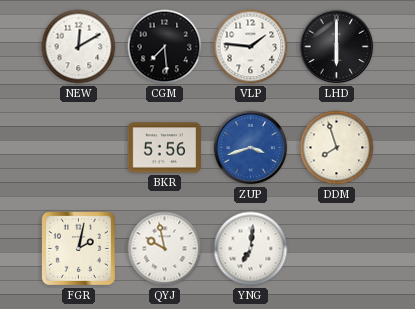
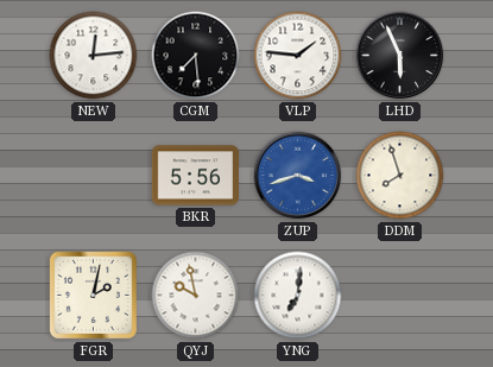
NEW: 12:10 -> 12:14
LHD: 6:00 -> 5:56
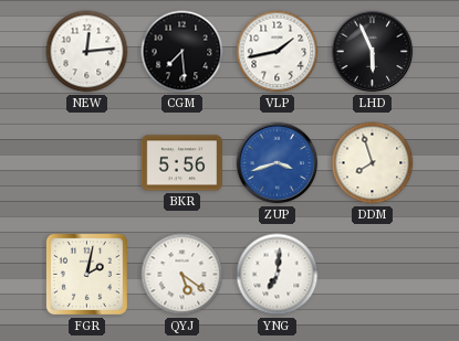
VLP: 1:46 -> 1:43
QYJ: 9:58 -> 5:21
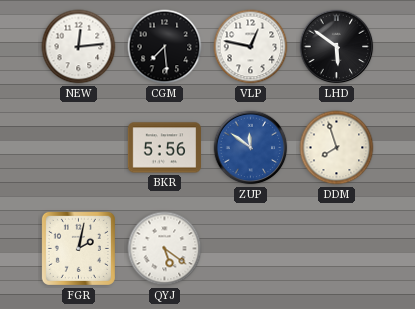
VLP: 1:43 -> 12:47
LHD: 5:56 -> 5:51
ZUP: 3:42 -> 11:51
YNG: 7:01 -> none
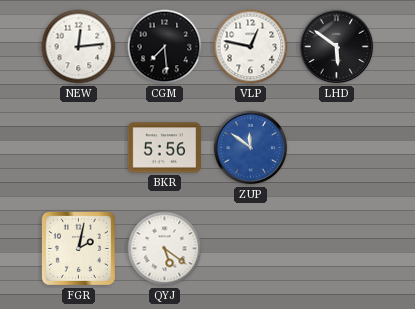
DDM: 7:57 -> none
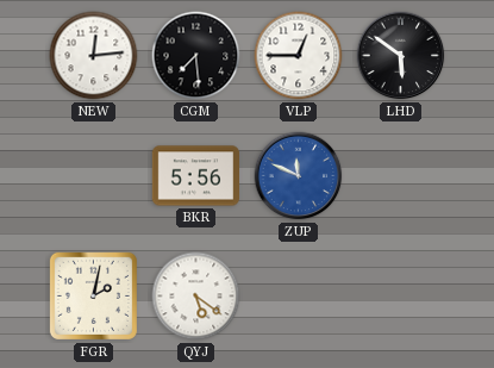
VLP: 12:47 -> 12:45
ZUP: 11:51 -> 11:49
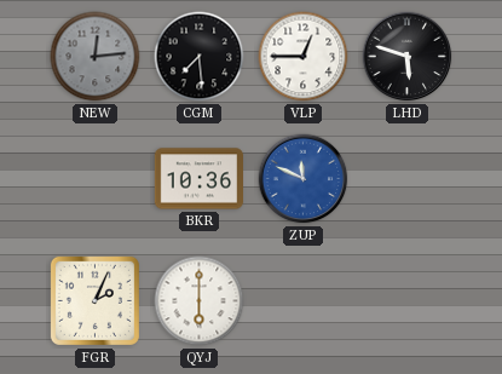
NEW dial: white -> grey
LHD: 5:51 -> 5:48
BKR: 5:56 -> 10:36
FGR: 2:02 -> 2:04
QYJ: 5:21 -> 6:00
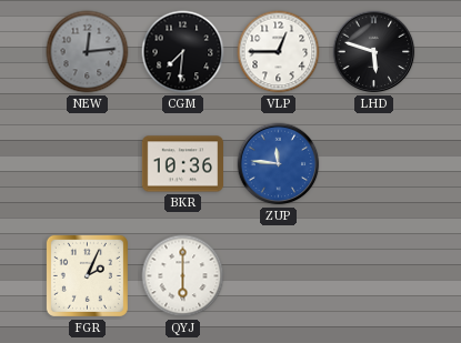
CGM: 7:29 -> 7:31
ZUP: 11:49 -> 11:46
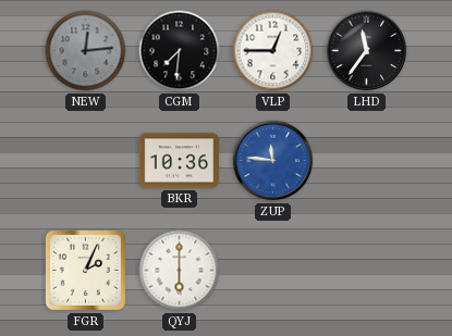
LHD: 5:48 -> 11:36
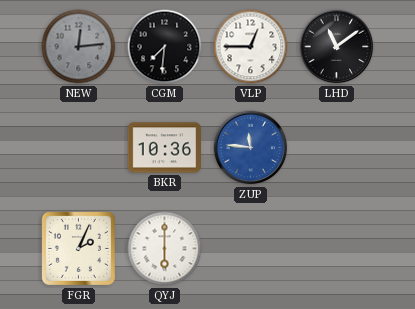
LHD: 11:36 -> 11:09
